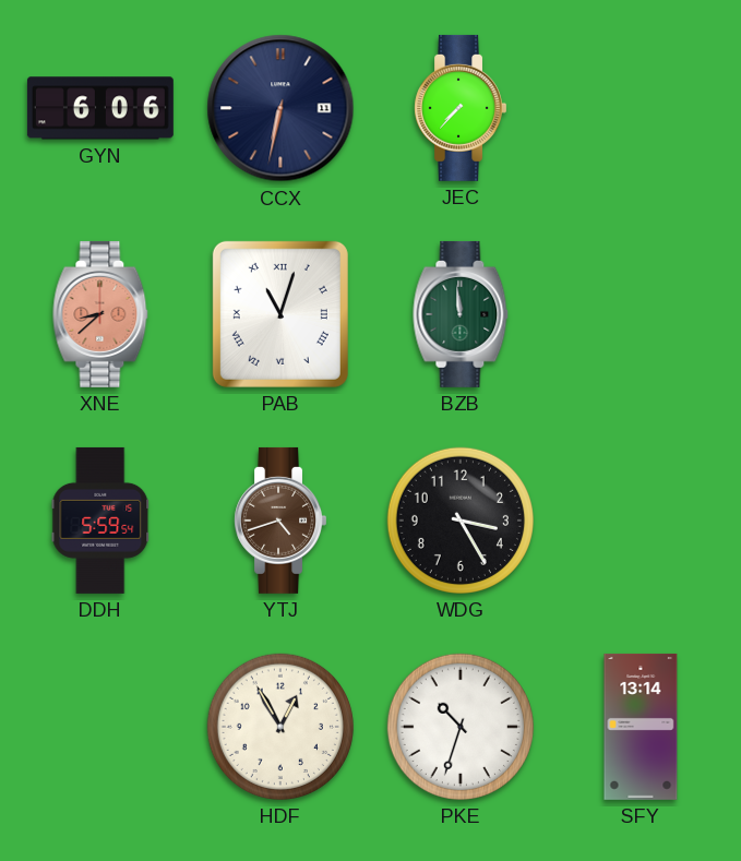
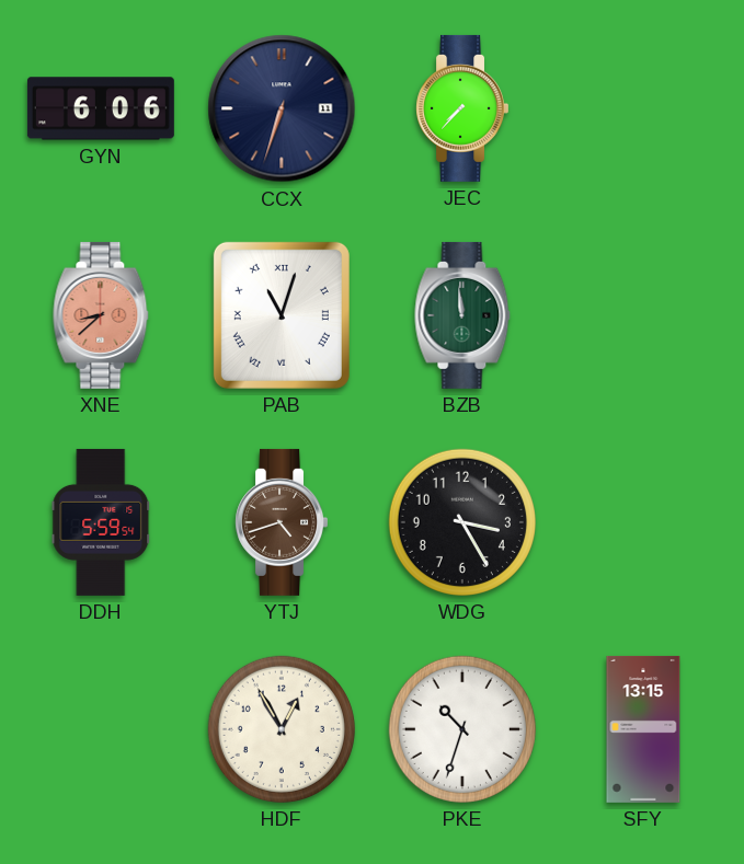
CCX: 6:32 -> 6:33
SFY: 13:14 -> 13:15
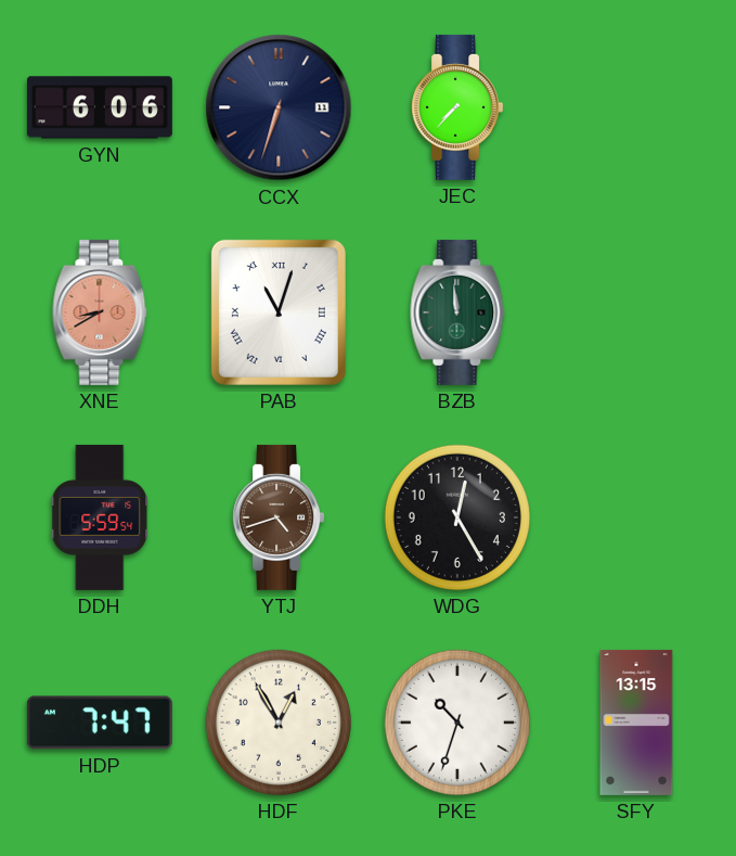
XNE: 8:38 -> 8:40
WDG: 3:25 -> 12:25
HDP: none -> 7:47
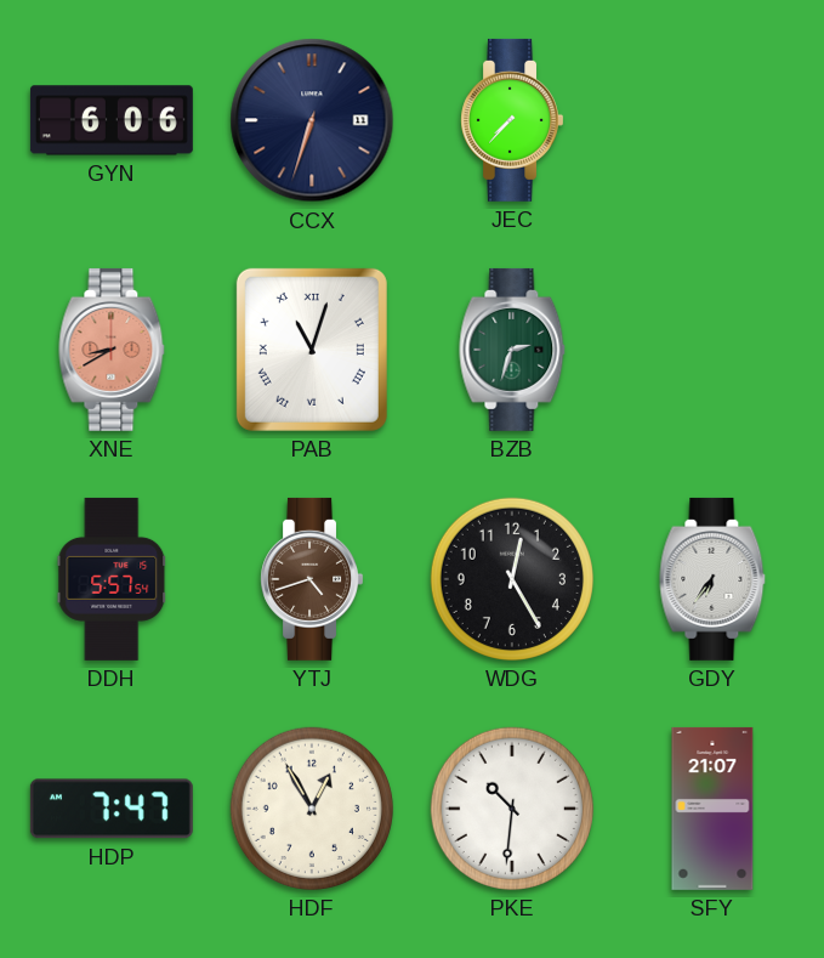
BZB: 11:59 -> 2:33
DDH: 5:59 -> 5:57
GDY: none -> 6:36
PKE: 10:33 -> 10:31
SFY: 13:15 -> 21:07
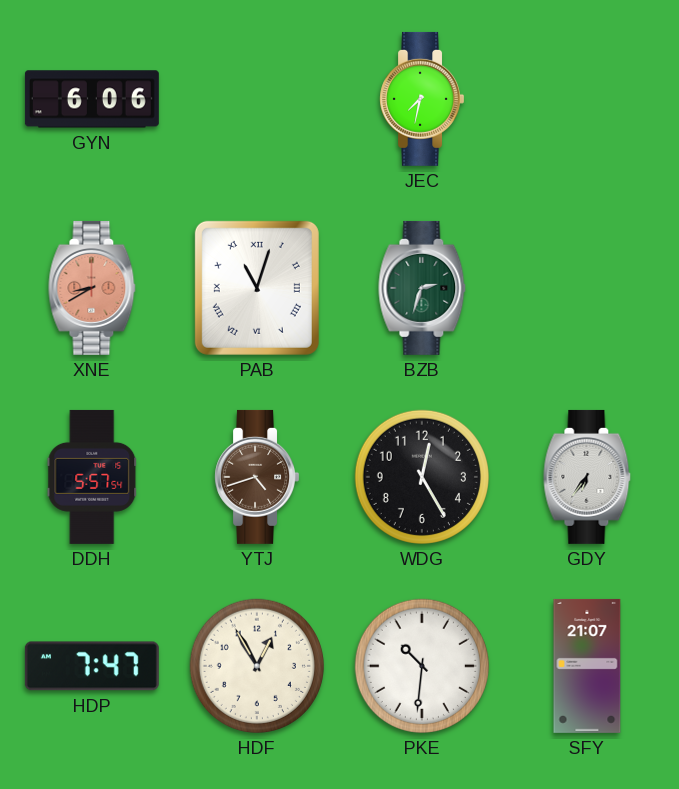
CCX: 6:33 -> none
JEC: 7:37 -> 7:32
